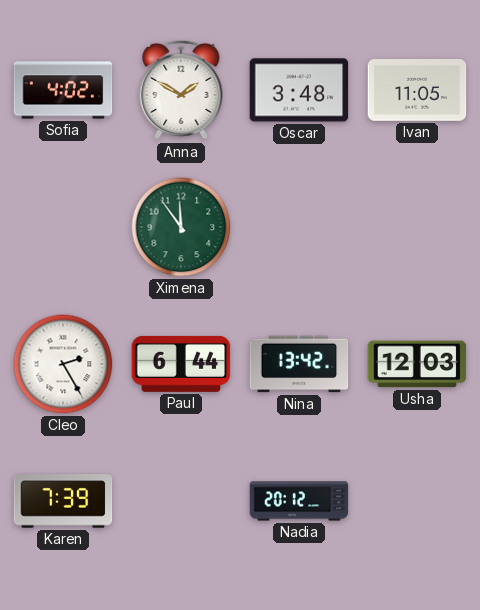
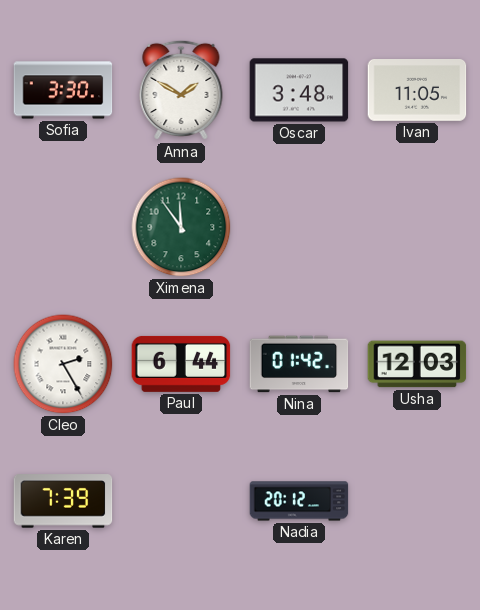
Sofia: 4:02 -> 3:30
Nina: 13:42 -> 01:42
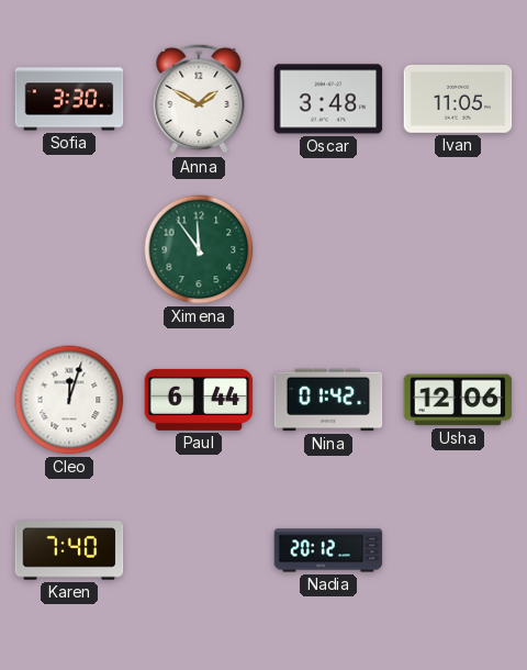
Cleo: 2:25 -> 12:03
Usha: 12:03 -> 12:06
Karen: 7:39 -> 7:40
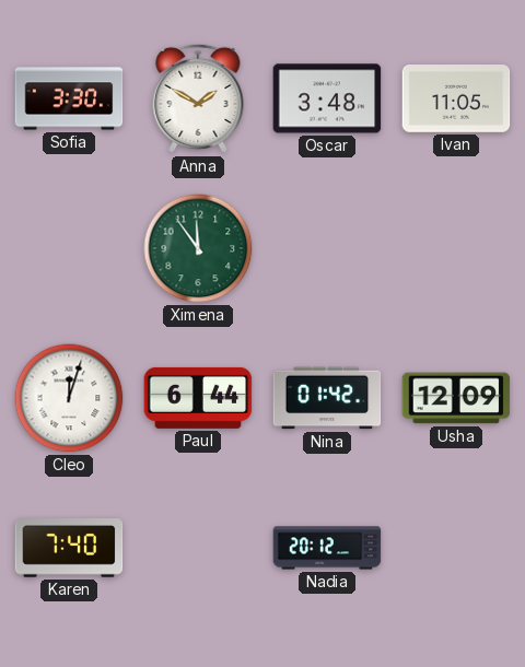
Usha: 12:06 -> 12:09
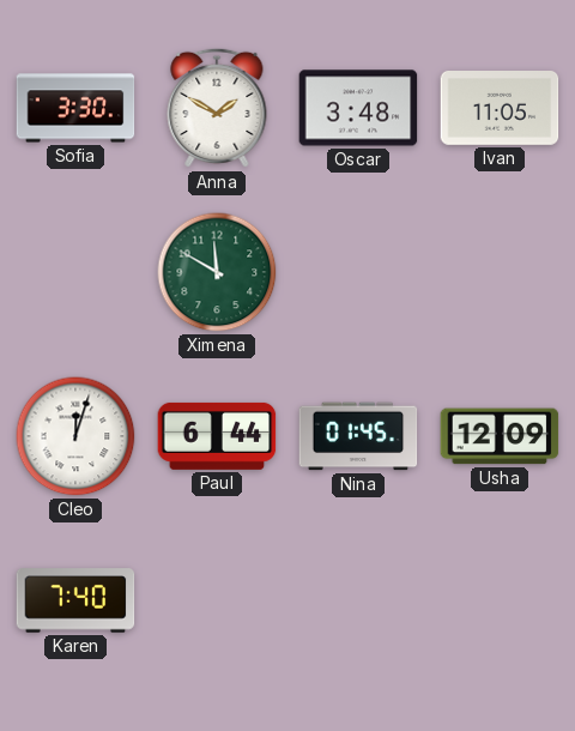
Ximena: 11:54 -> 11:50
Nina: 01:42 -> 01:45
Nadia: 20:12 -> none
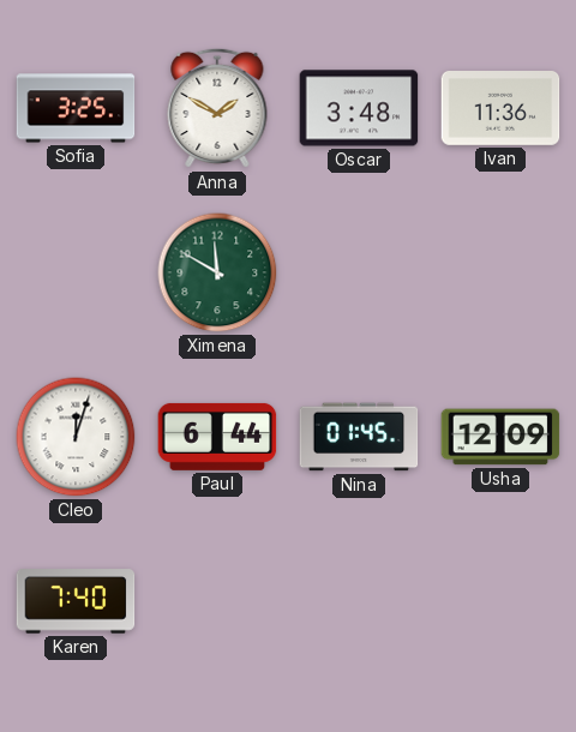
Sofia: 3:30 -> 3:25
Ivan: 11:05 -> 11:36
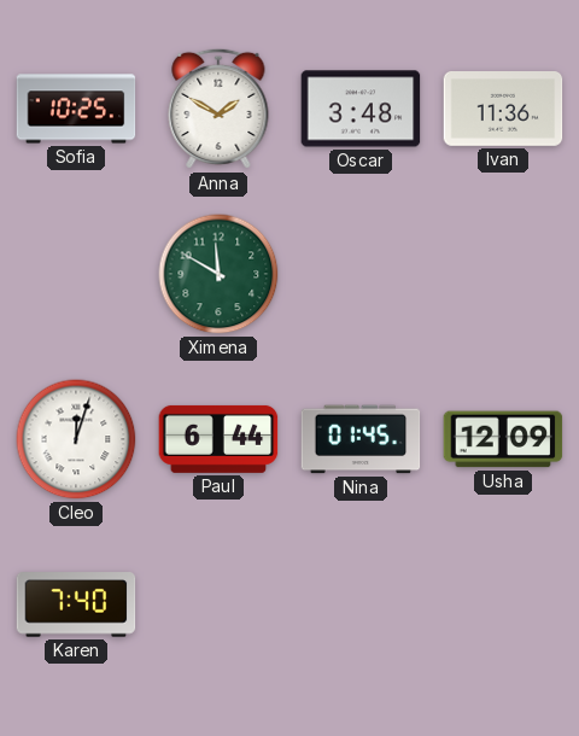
Sofia: 3:25 -> 10:25
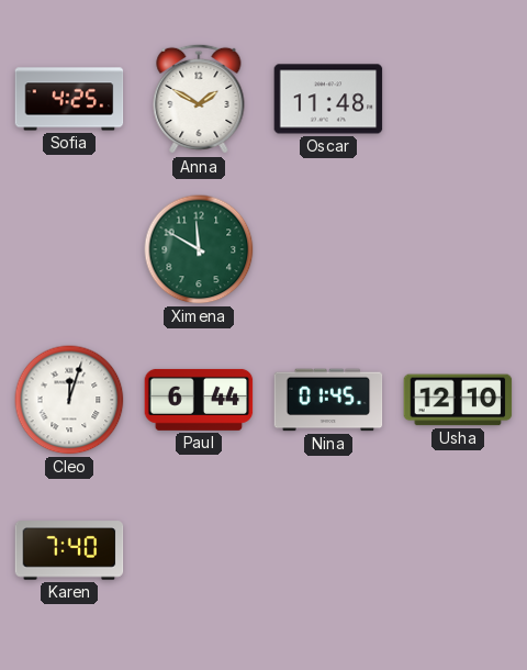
Sofia: 10:25 -> 4:25
Oscar: 3:48 -> 11:48
Ivan: 11:36 -> none
Usha: 12:09 -> 12:10
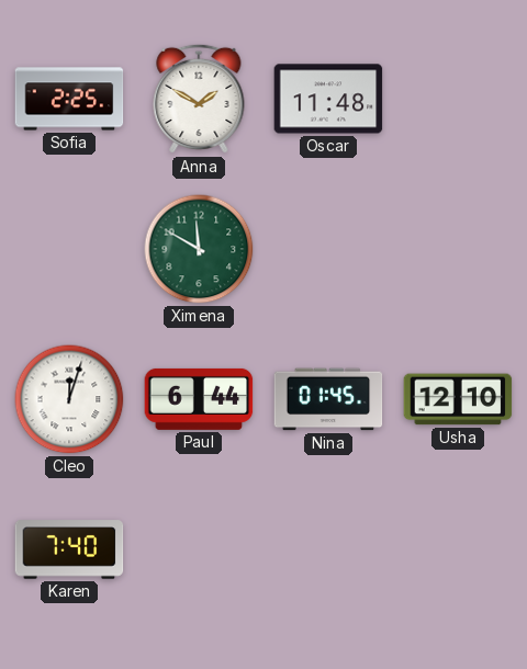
Sofia: 4:25 -> 2:25
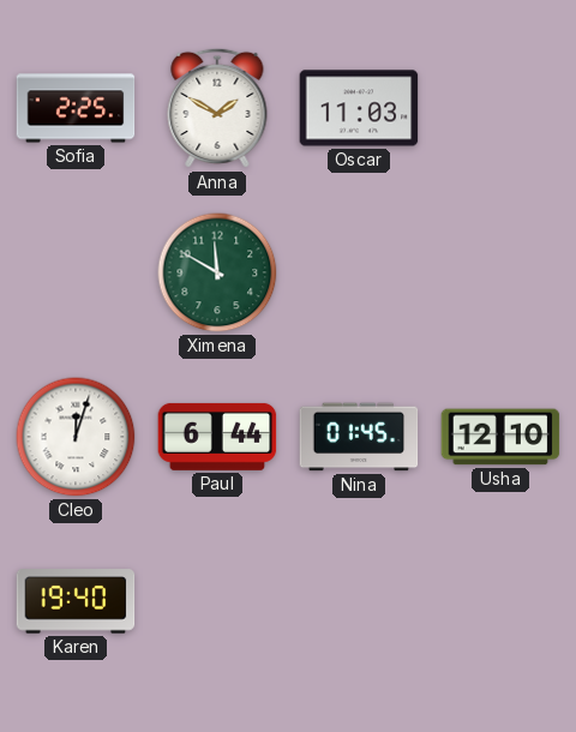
Oscar: 11:48 -> 11:03
Karen: 7:40 -> 19:40
